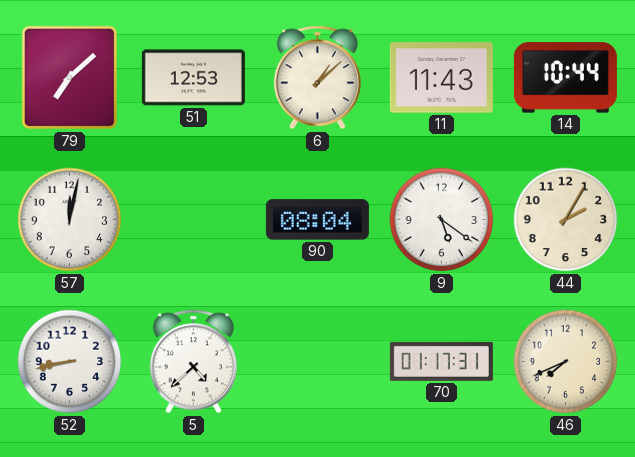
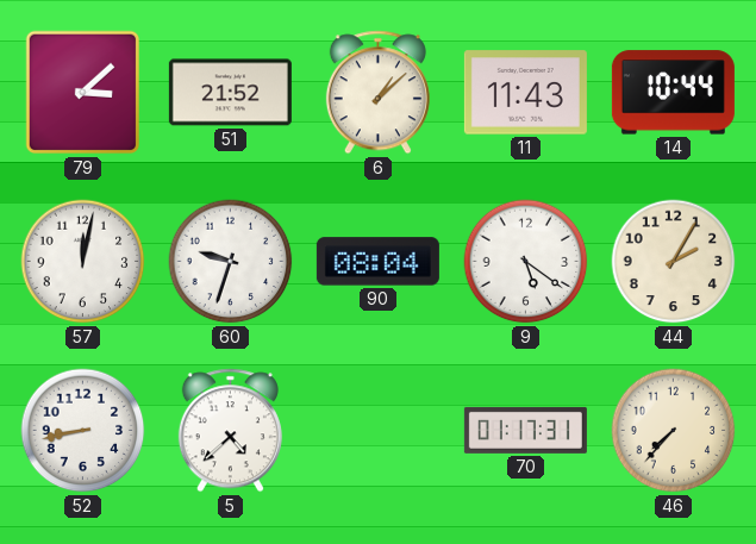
79: 7:08 -> 3:08
51: 12:53 -> 21:52
60: none -> 9:33
46: 7:41 -> 7:37
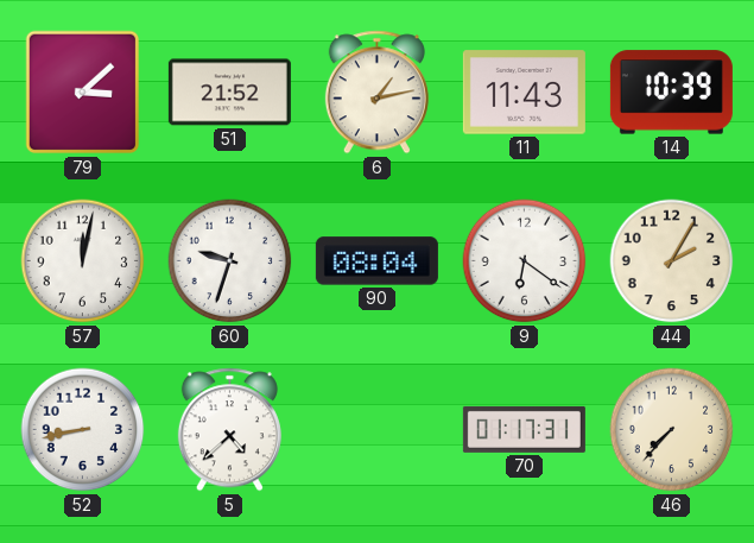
6: 1:08 -> 1:13
14: 10:44 -> 10:39
9: 5:21 -> 6:21
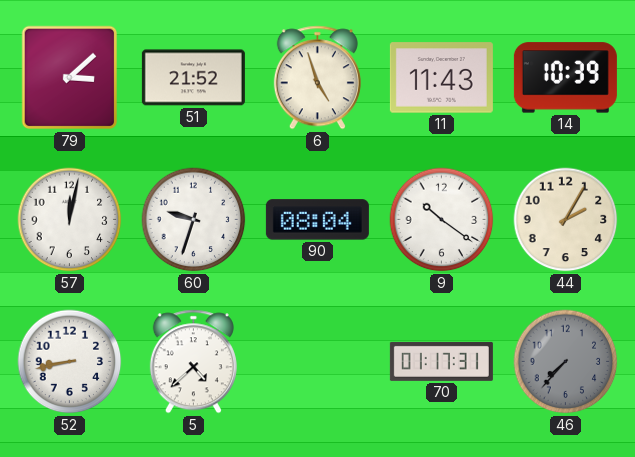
6: 1:13 -> 4:57
9: 6:21 -> 10:21
46 dial: cream -> grey
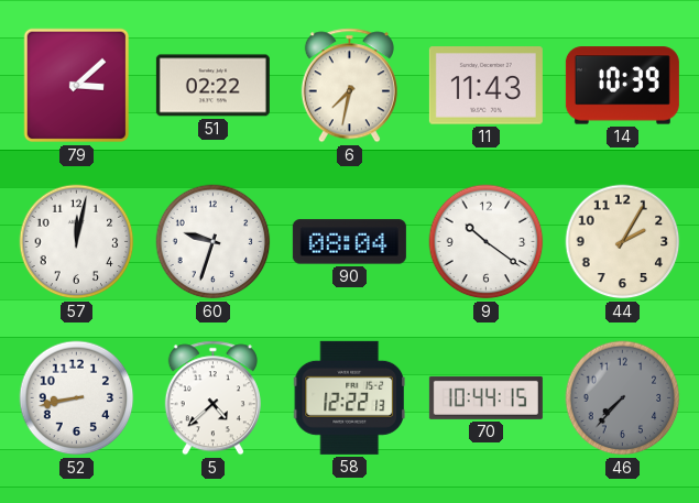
51: 21:52 -> 02:22
6: 4:57 -> 7:32
58: none -> 12:22
70: 01:17 -> 10:44
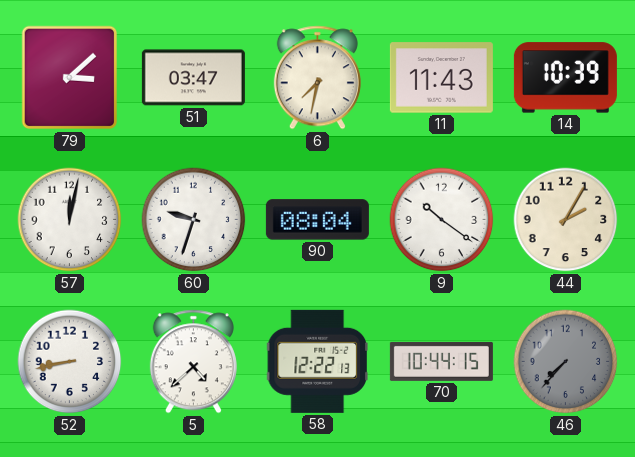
51: 02:22 -> 03:47
